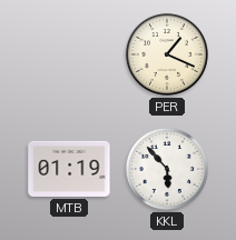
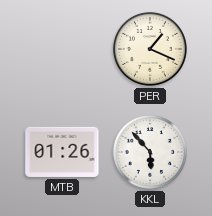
MTB: 01:19 -> 01:26
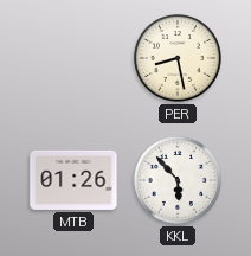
PER: 1:19 -> 8:28
